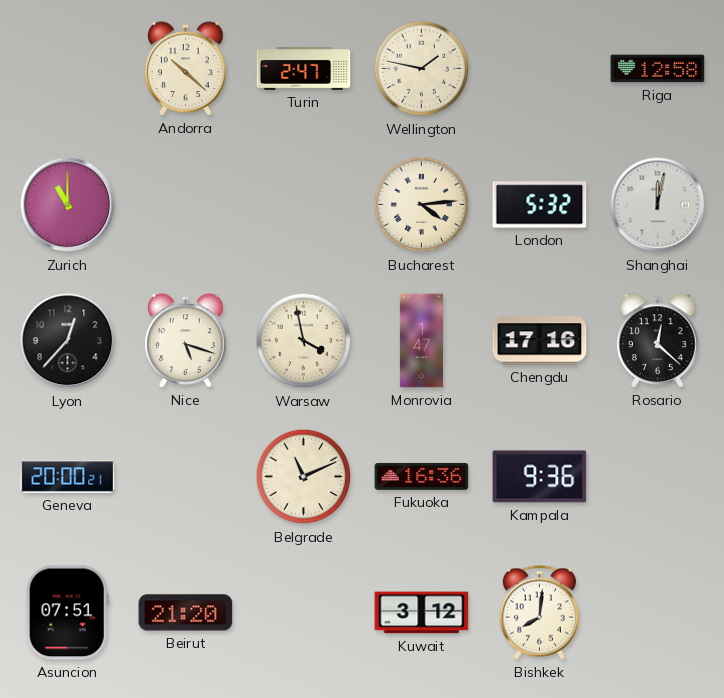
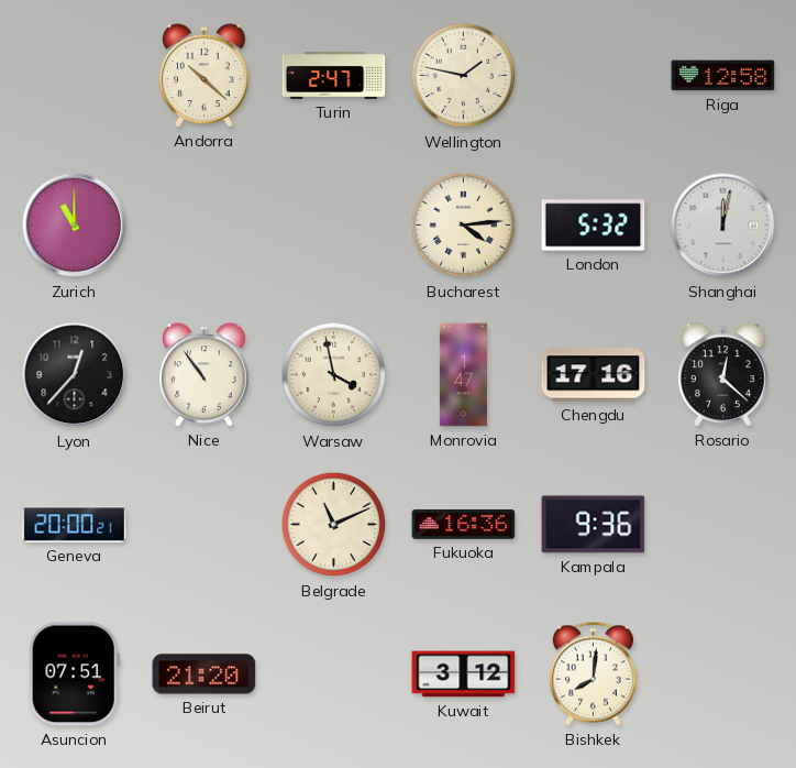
Nice: 5:18 -> 10:54
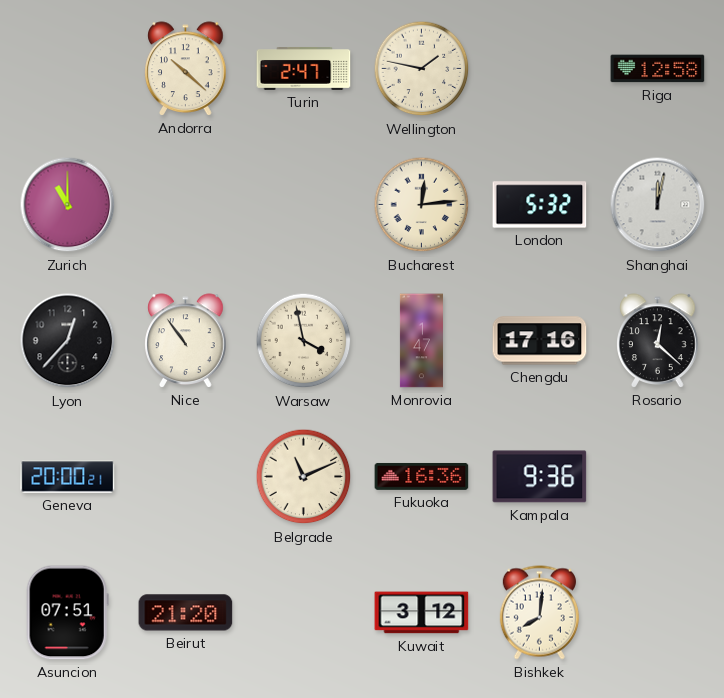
Bucharest: 4:14 -> 12:14
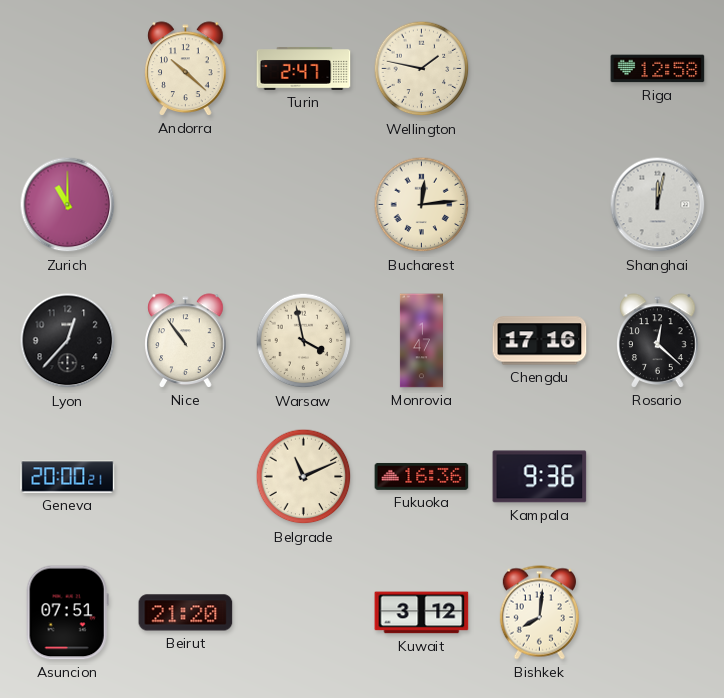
London: 5:32 -> none
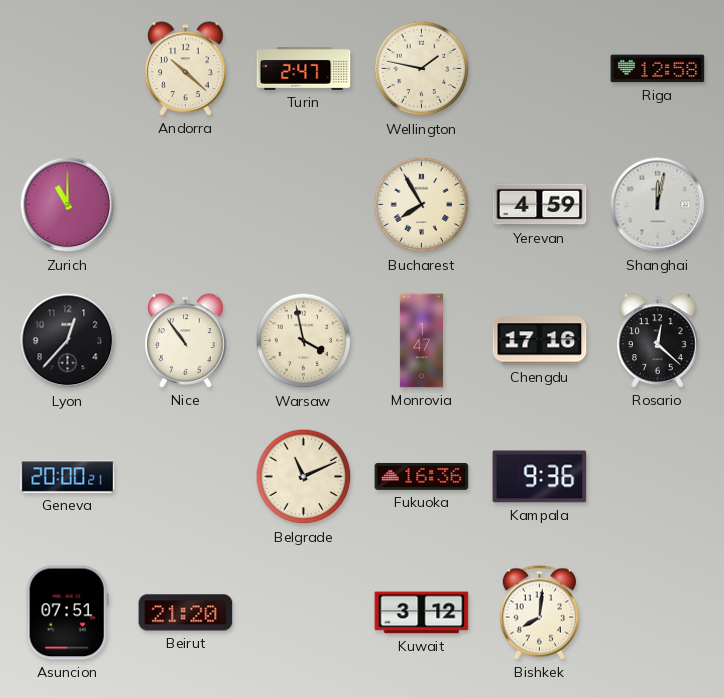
Bucharest: 12:14 -> 7:55
Yerevan: none -> 4:59
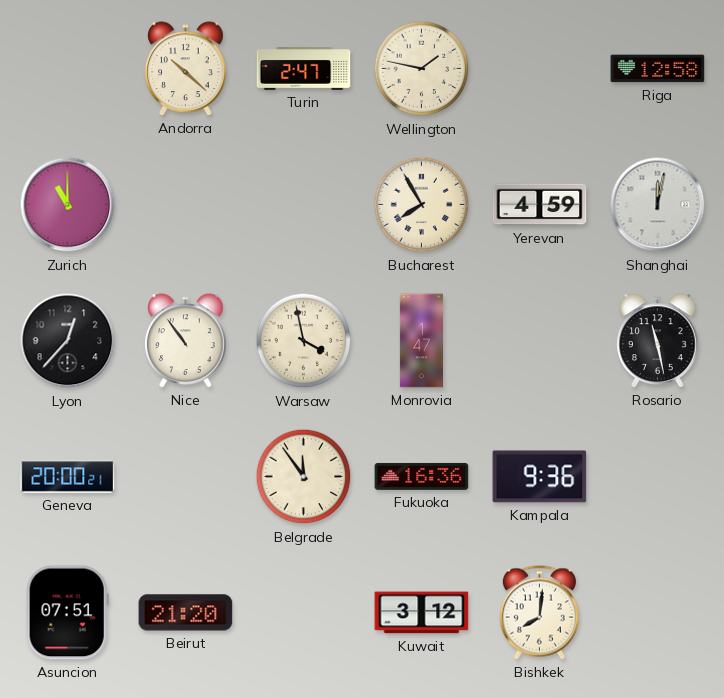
Chengdu: 17:16 -> none
Rosario: 12:22 -> 11:28
Belgrade: 11:11 -> 11:54
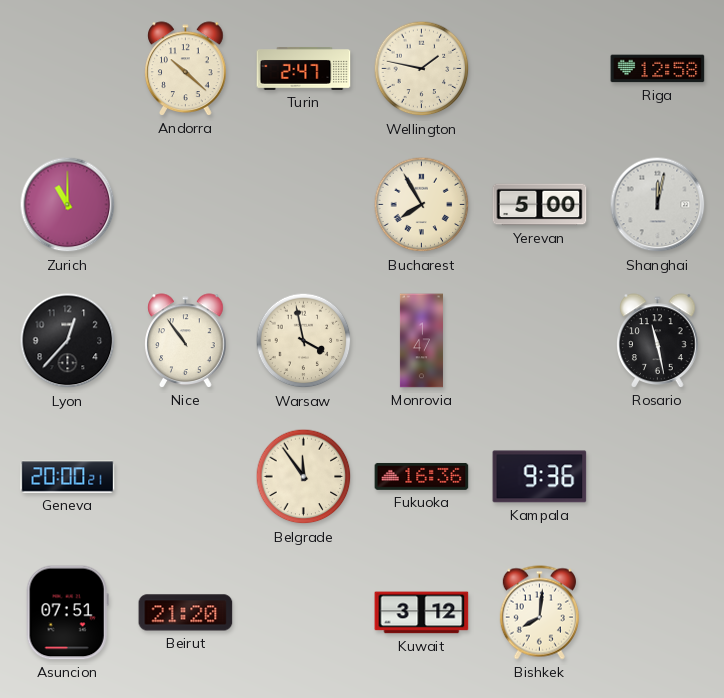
Yerevan: 4:59 -> 5:00
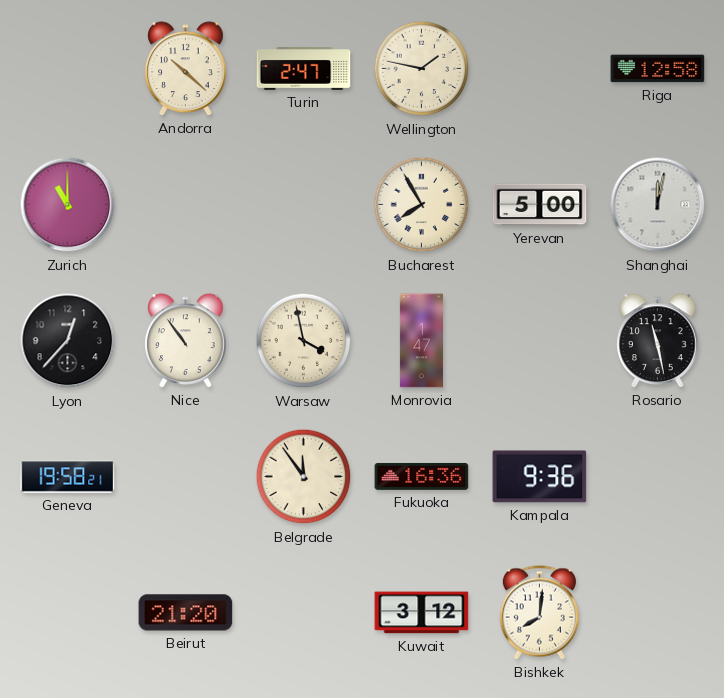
Geneva: 20:00 -> 19:58
Asuncion: 07:51 -> none
